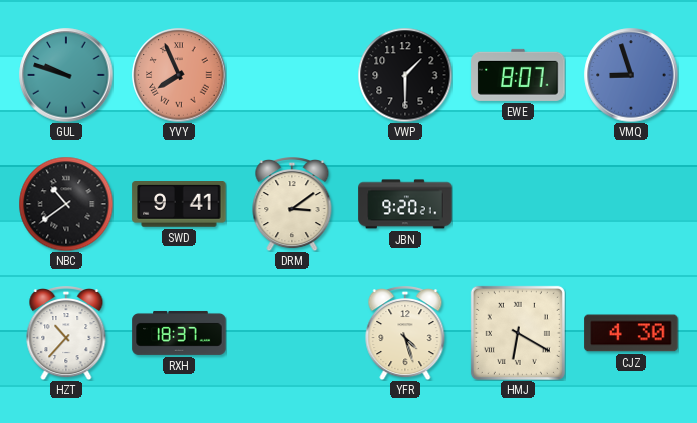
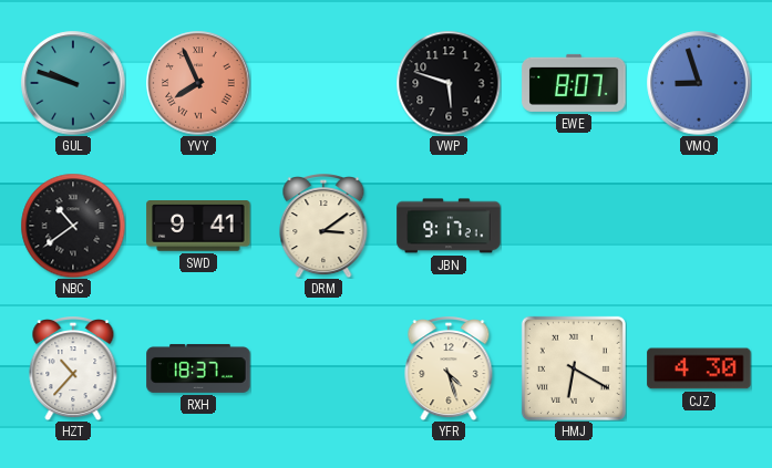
VWP: 1:30 -> 5:48
JBN: 9:20 -> 9:17
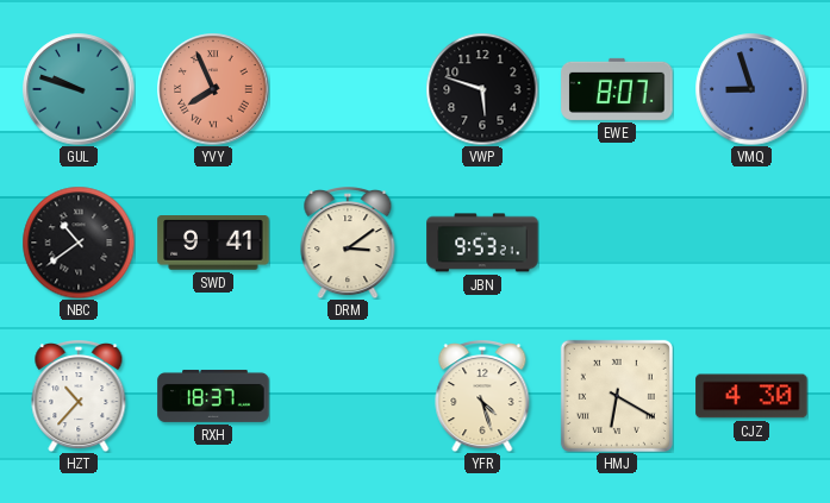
JBN: 9:17 -> 9:53
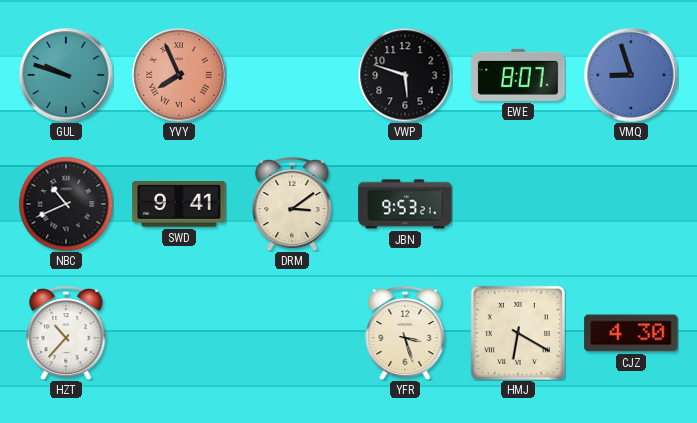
NBC: 10:39 -> 10:41
RXH: 18:37 -> none
YFR: 4:27 -> 3:27
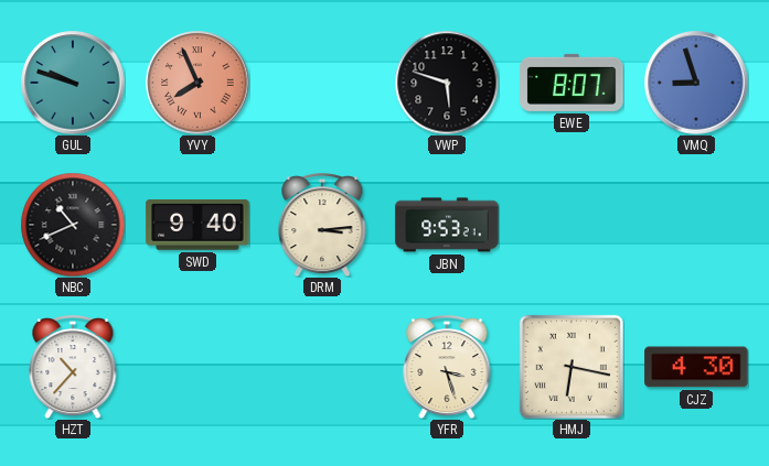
SWD: 9:41 -> 9:40
DRM: 3:09 -> 3:14
HMJ: 6:20 -> 6:17
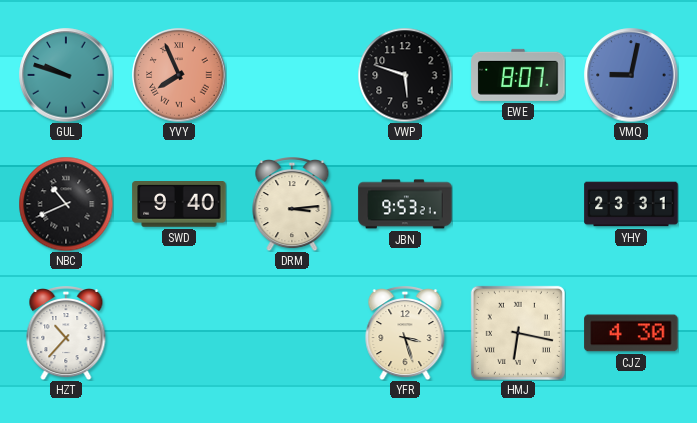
VMQ: 8:57 -> 9:02
YHY: none -> 23:31
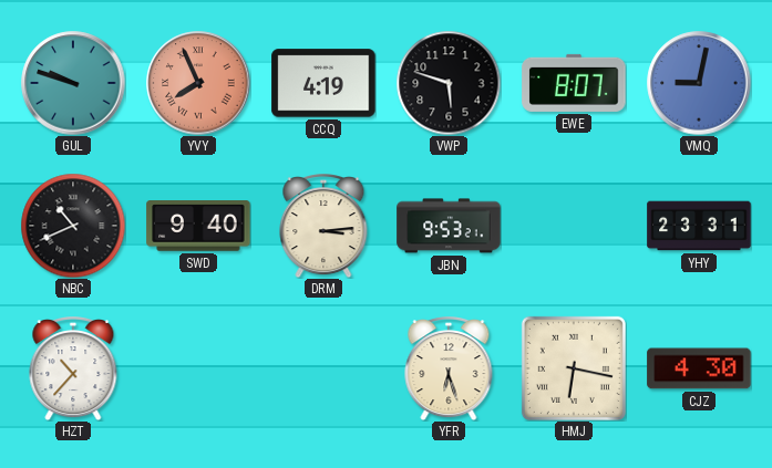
CCQ: none -> 4:19
YFR: 3:27 -> 6:27
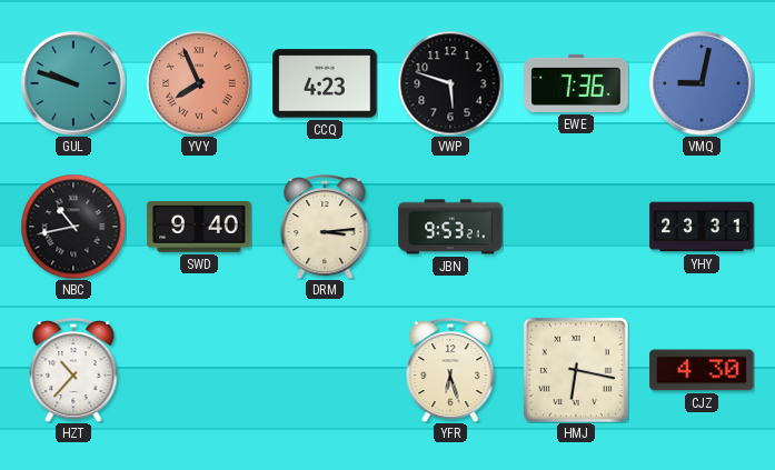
CCQ: 4:19 -> 4:23
EWE: 8:07 -> 7:36
NBC: 10:41 -> 10:43
